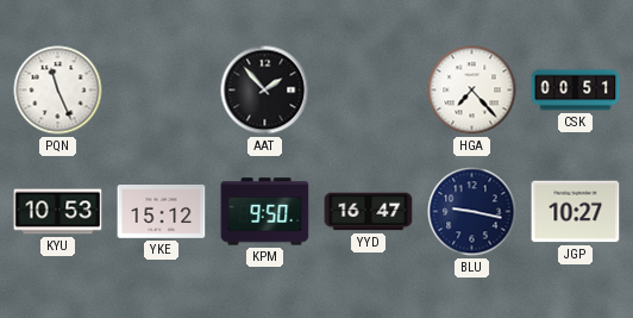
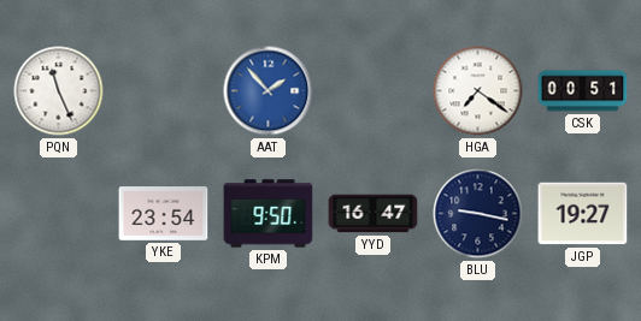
AAT dial: black -> blue
HGA: 7:23 -> 7:21
KYU: 10:53 -> none
YKE: 15:12 -> 23:54
JGP: 10:27 -> 19:27
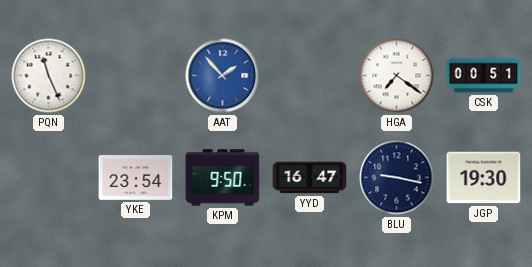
JGP: 19:27 -> 19:30
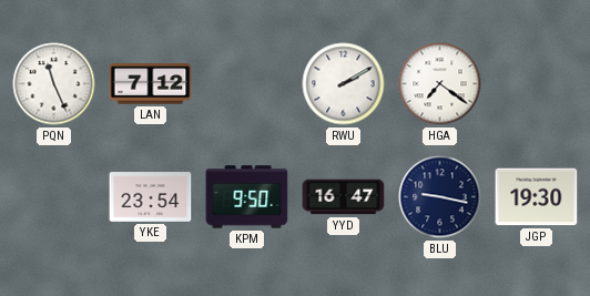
LAN: none -> 7:12
AAT: 1:53 -> none
RWU: none -> 2:10
CSK: 00:51 -> none
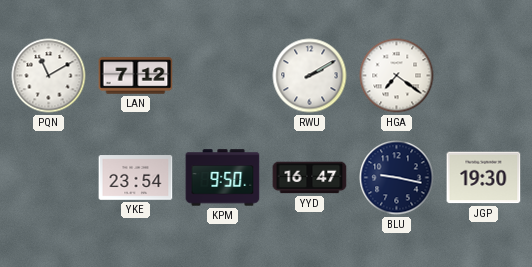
PQN: 11:26 -> 11:10
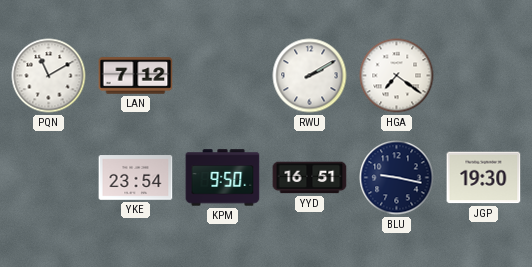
YYD: 16:47 -> 16:51
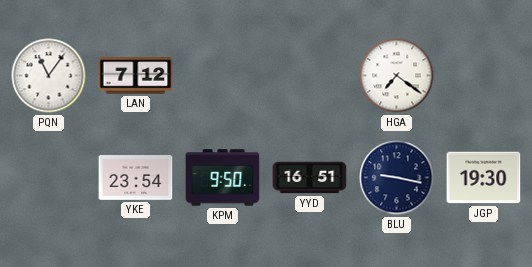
PQN: 11:10 -> 11:06
RWU: 2:10 -> none
